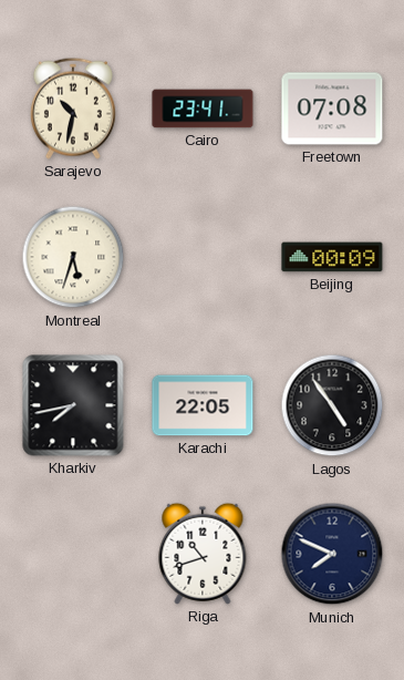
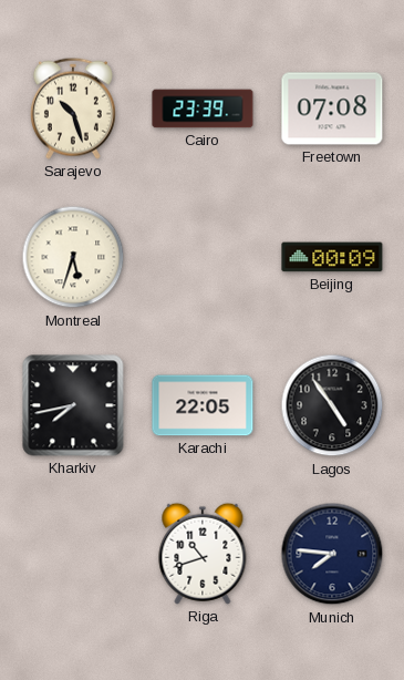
Sarajevo: 10:32 -> 10:27
Cairo: 23:41 -> 23:39
Munich: 7:49 -> 7:46
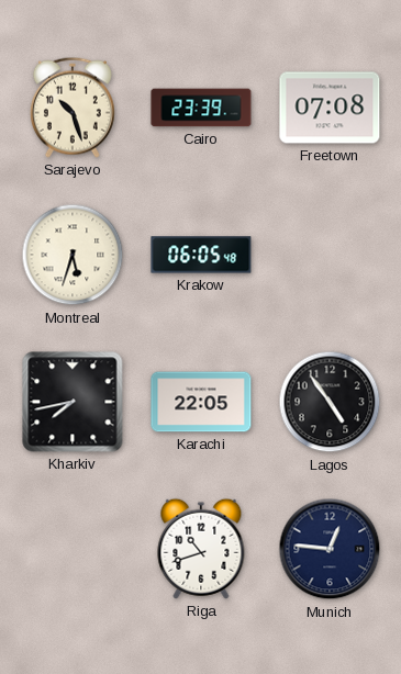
Krakow: none -> 06:05
Beijing: 00:09 -> none
Munich: 7:46 -> 12:46
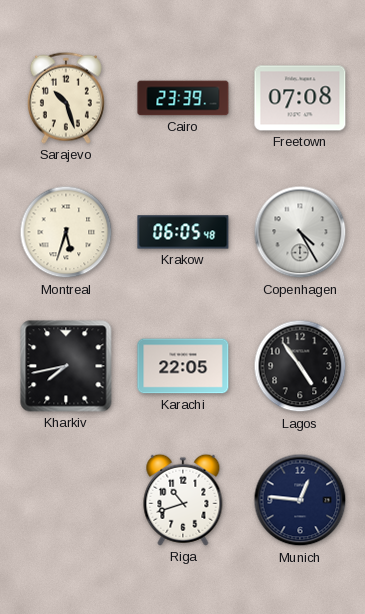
Copenhagen: none -> 4:25
